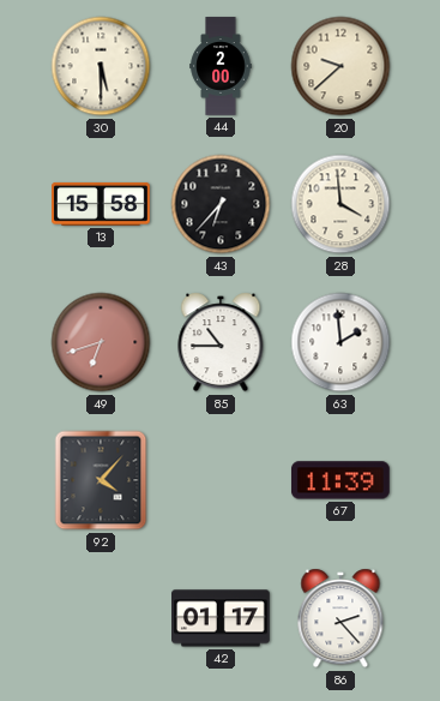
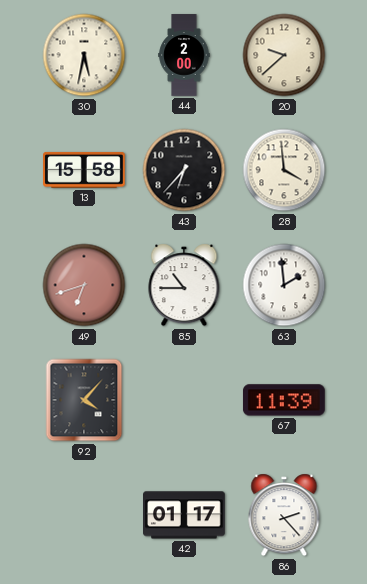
30: 5:30 -> 5:32
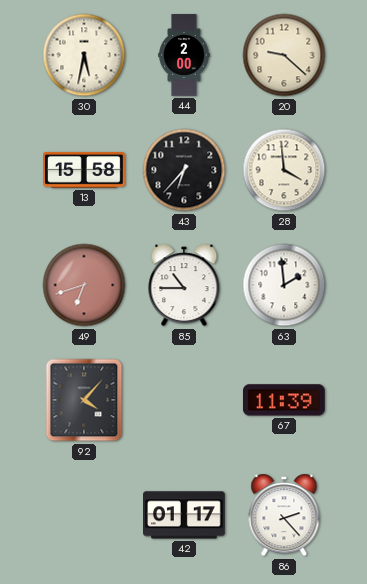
20: 9:38 -> 9:22
